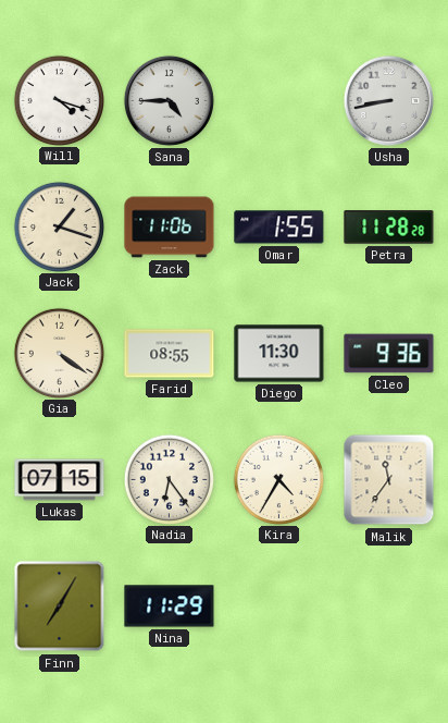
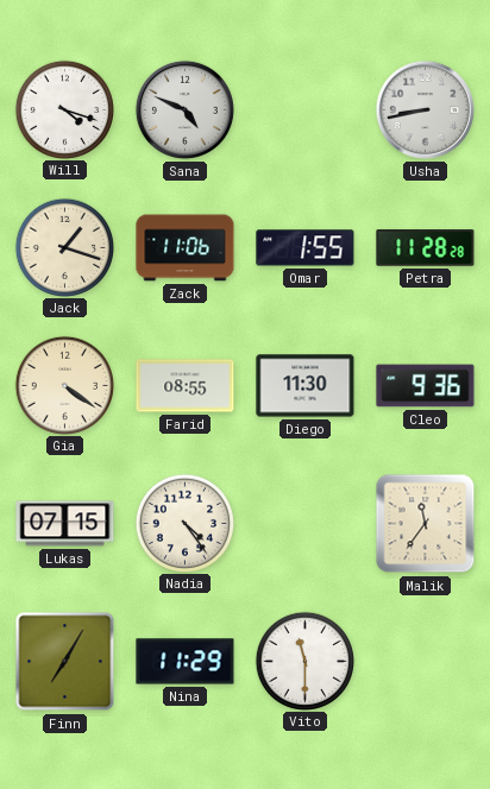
Sana: 4:45 -> 4:49
Nadia: 6:24 -> 4:24
Kira: 4:35 -> none
Vito: none -> 11:30
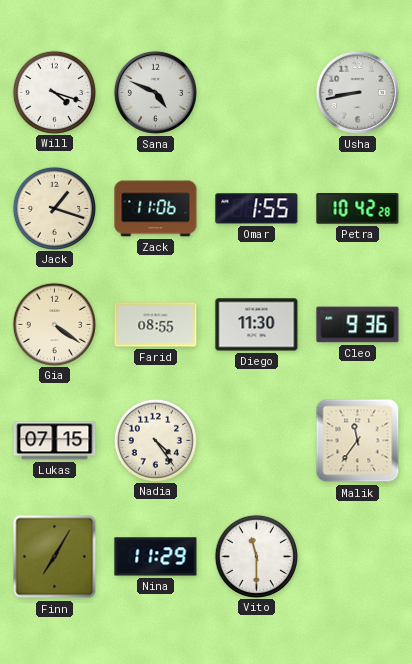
Petra: 11:28 -> 10:42
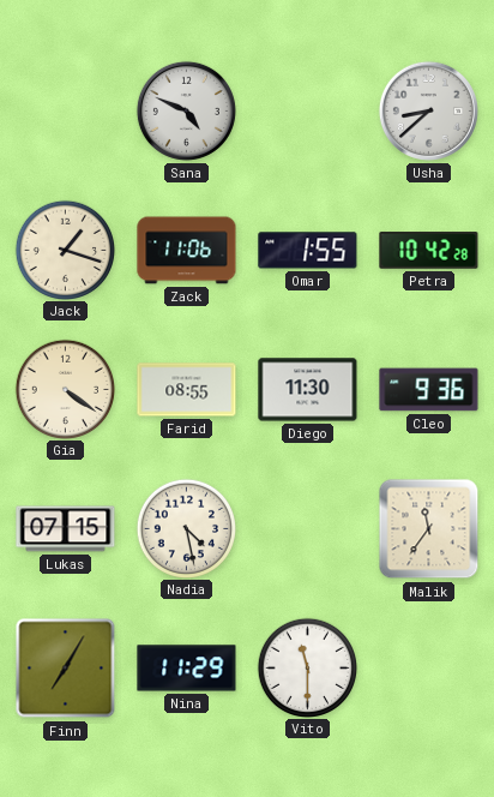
Will: 4:18 -> none
Usha: 8:43 -> 8:38
Nadia: 4:24 -> 4:28
